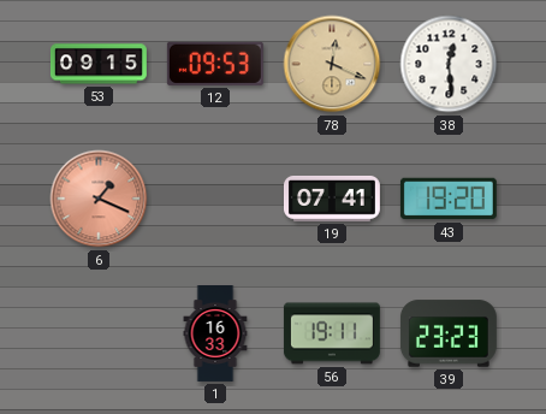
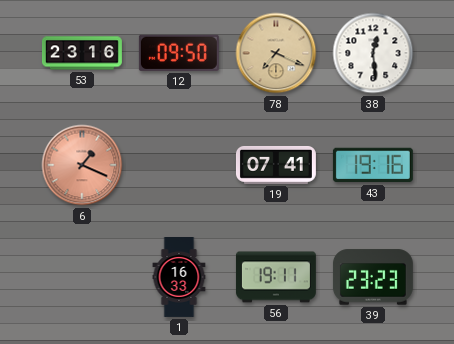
53: 09:15 -> 23:16
12: 09:53 -> 09:50
78: 12:19 -> 7:19
43: 19:20 -> 19:16
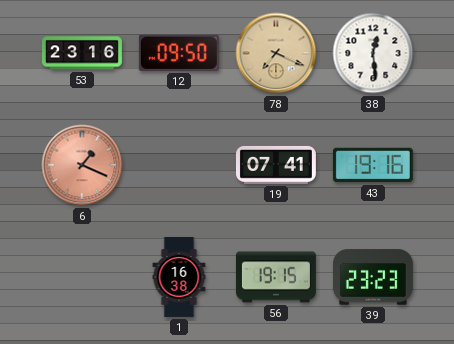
1: 16:33 -> 16:38
56: 19:11 -> 19:15
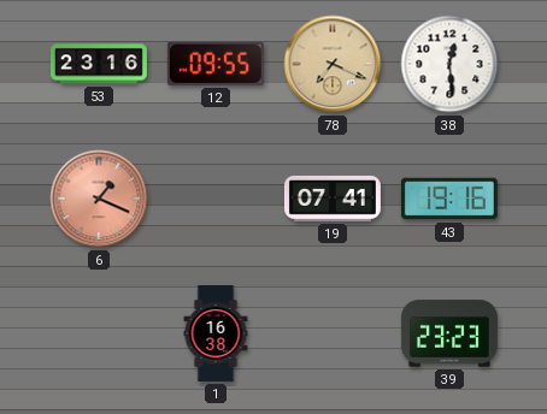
12: 09:50 -> 09:55
56: 19:15 -> none
